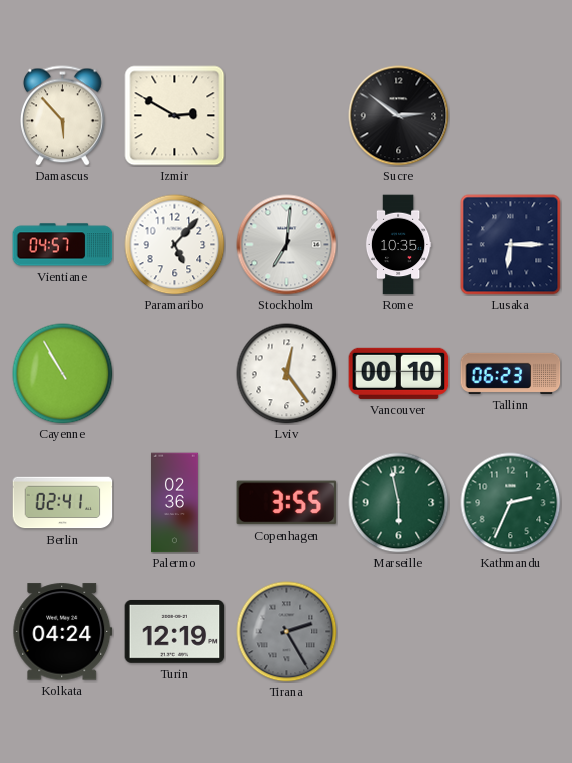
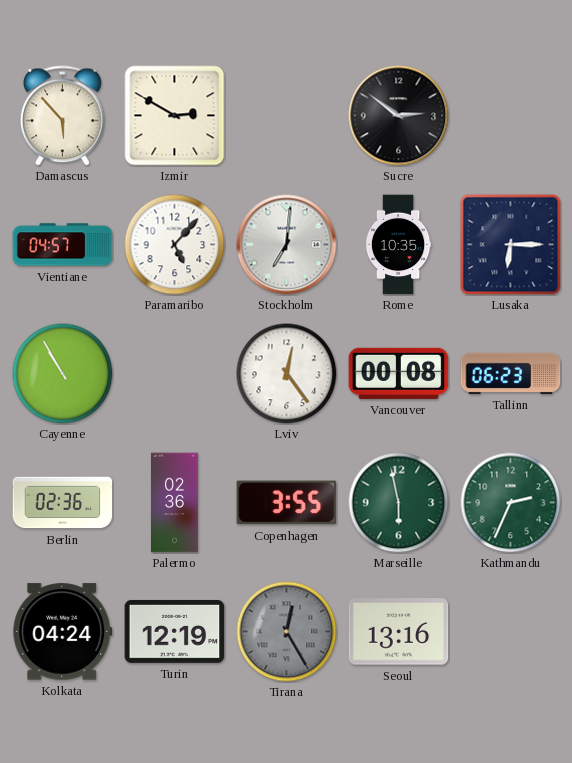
Vancouver: 00:10 -> 00:08
Berlin: 02:41 -> 02:36
Tirana: 2:25 -> 12:25
Seoul: none -> 13:16
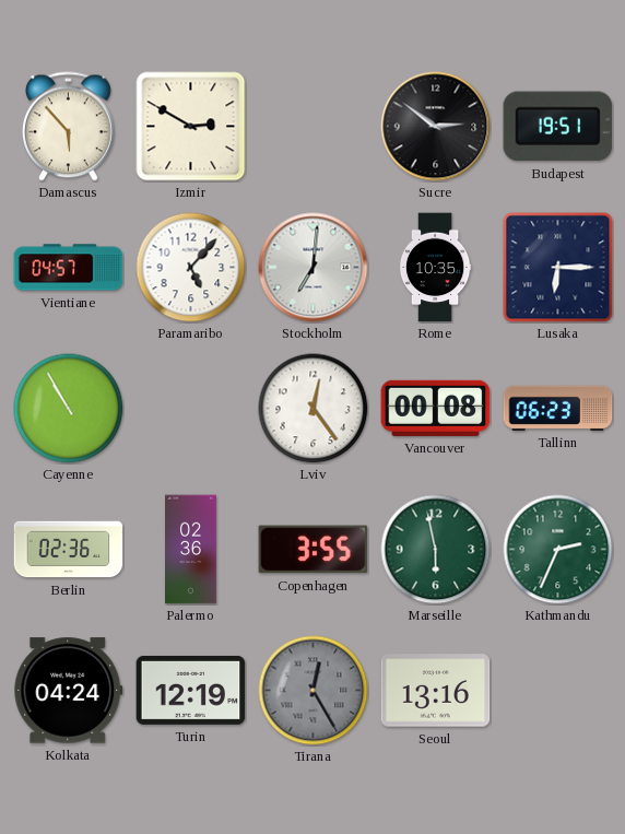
Budapest: none -> 19:51
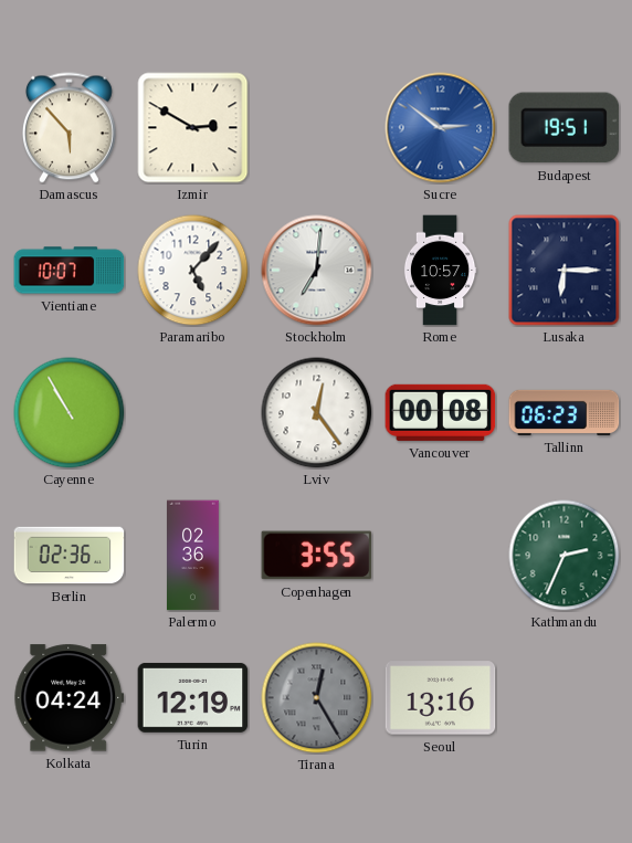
Sucre dial: black -> blue
Vientiane: 04:57 -> 10:07
Rome: 10:35 -> 10:57
Marseille: 5:58 -> none
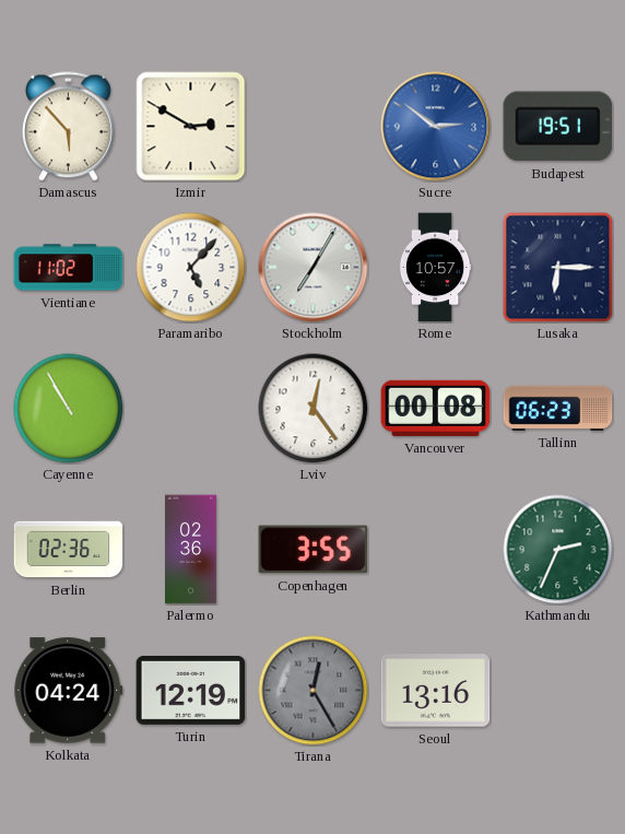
Vientiane: 10:07 -> 11:02
Stockholm: 7:01 -> 7:05
